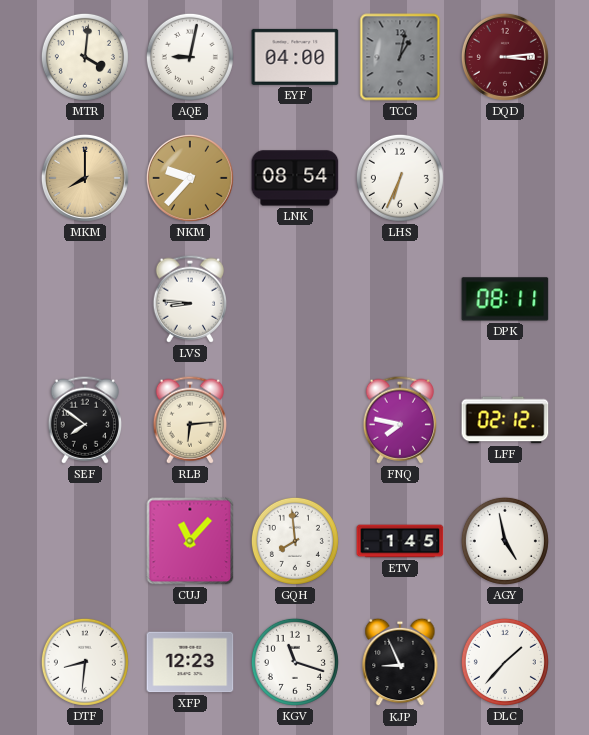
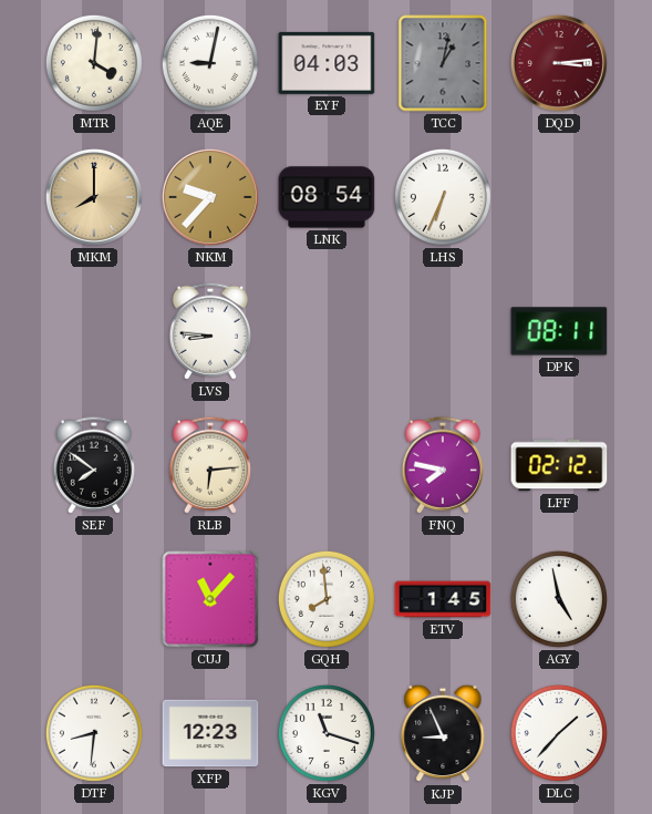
EYF: 04:00 -> 04:03
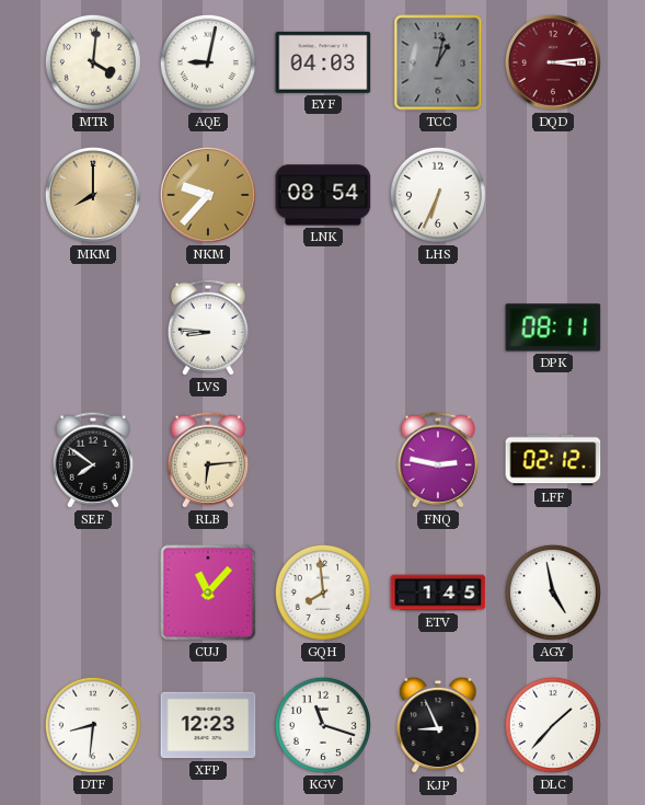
FNQ: 7:47 -> 2:47
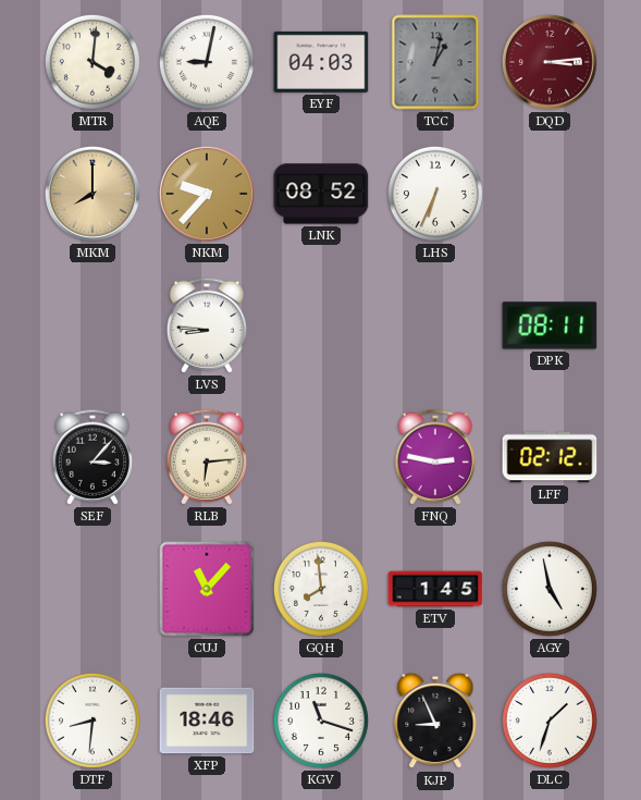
LNK: 08:54 -> 08:52
SEF: 7:51 -> 3:07
XFP: 12:23 -> 18:46
DLC: 1:37 -> 1:33
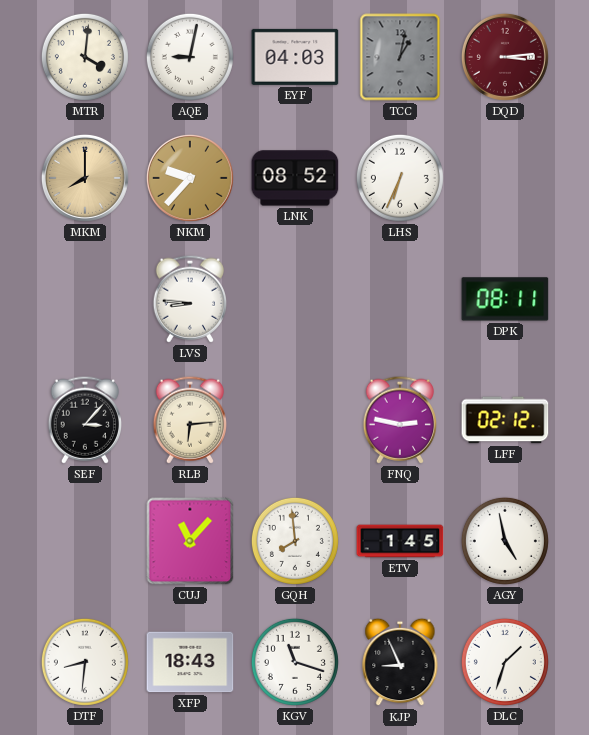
XFP: 18:46 -> 18:43
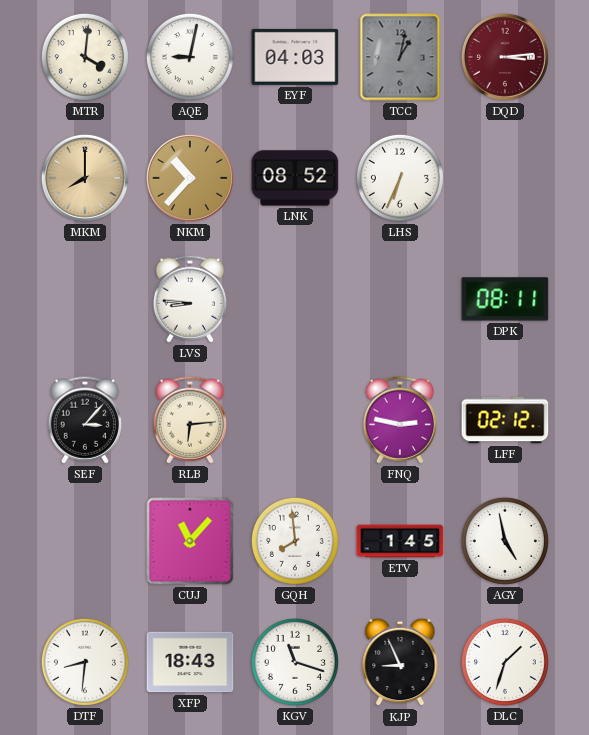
NKM: 9:37 -> 10:37
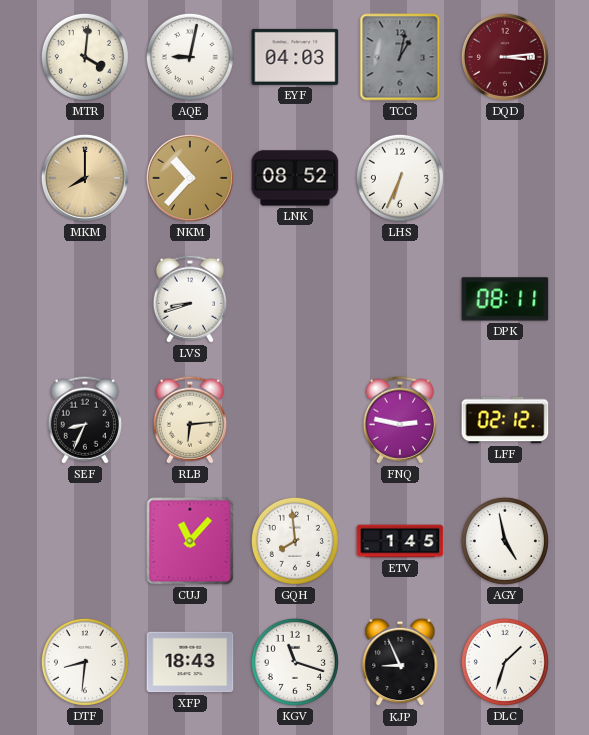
LVS: 8:46 -> 8:42
SEF: 3:07 -> 8:34
